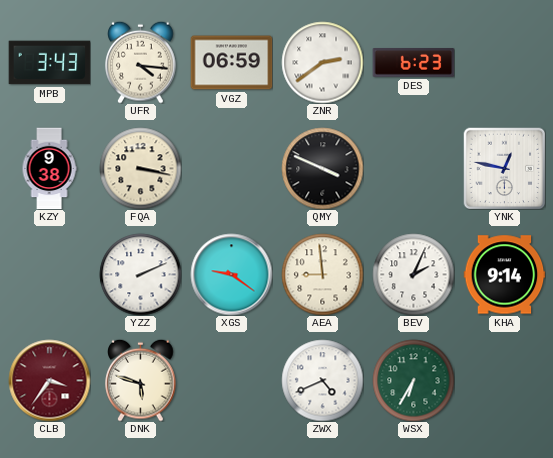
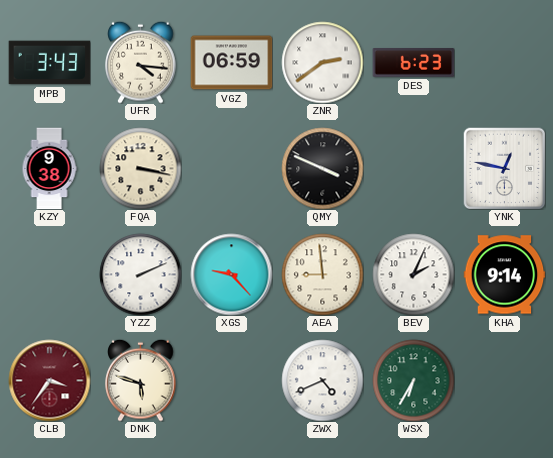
XGS: 9:21 -> 9:23
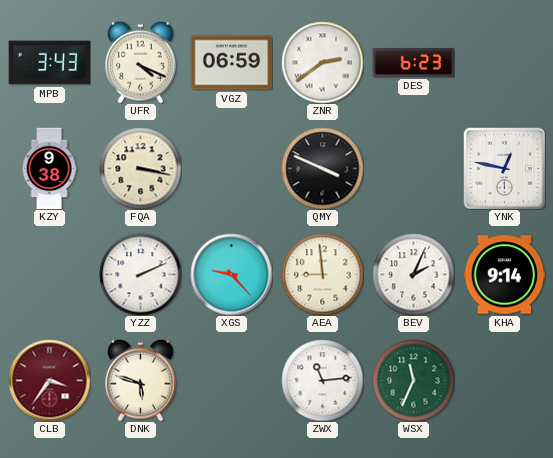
UFR: 4:16 -> 4:19
ZWX: 4:41 -> 11:14
WSX: 6:35 -> 11:34
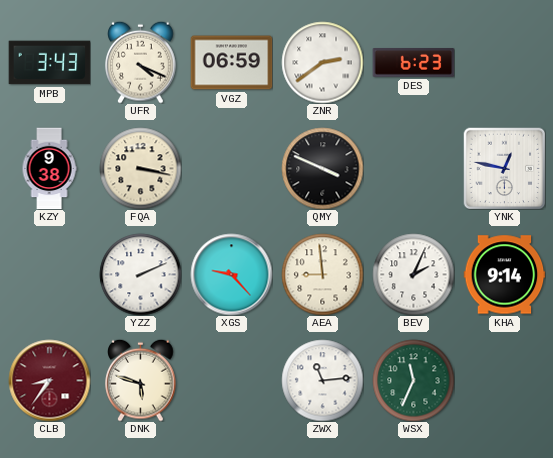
CLB: 3:36 -> 8:36
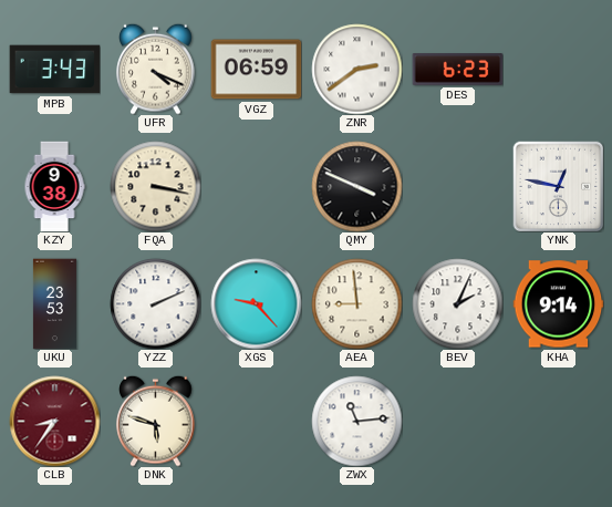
UKU: none -> 23:53
WSX: 11:34 -> none
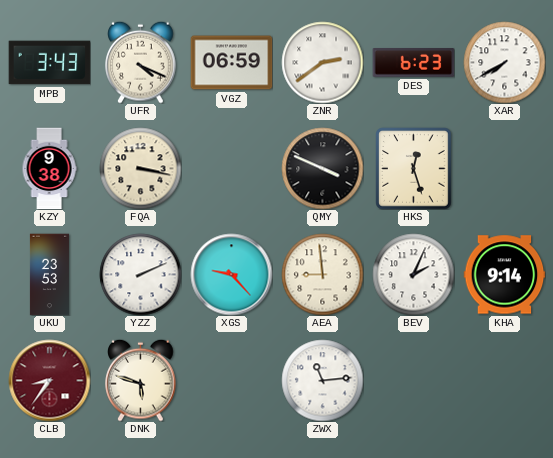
XAR: none -> 7:40
HKS: none -> 12:27
YNK: 12:47 -> none
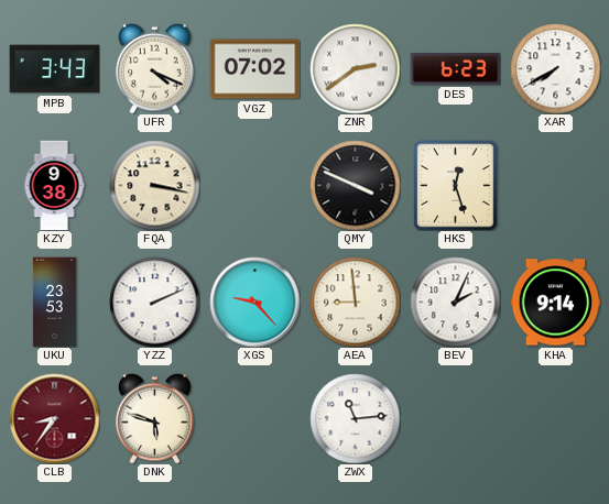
VGZ: 06:59 -> 07:02
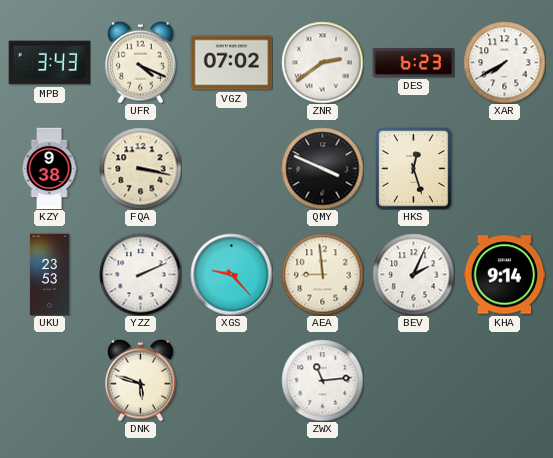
CLB: 8:36 -> none
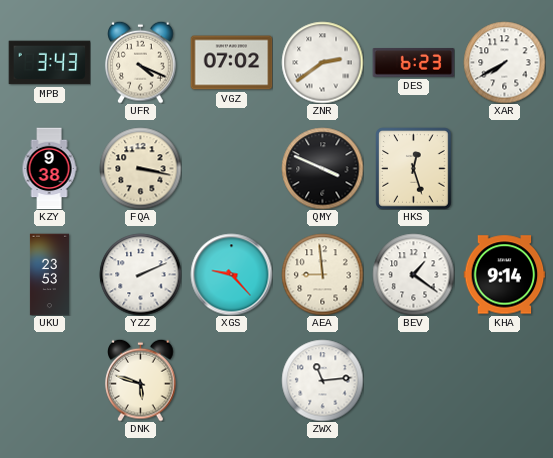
BEV: 2:04 -> 1:21
